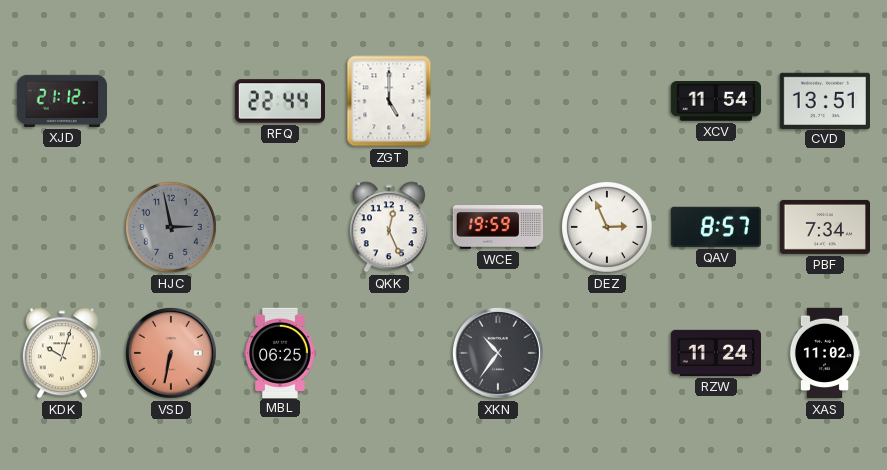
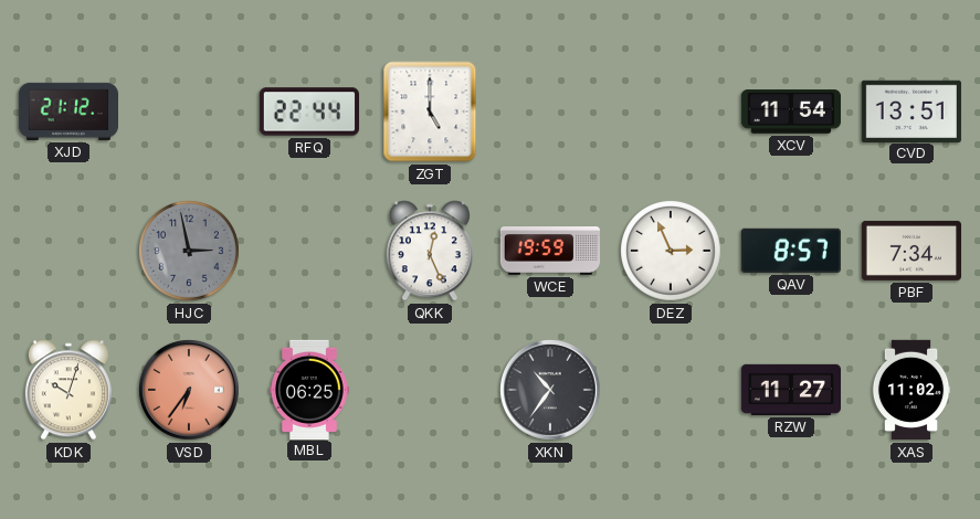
VSD: 6:32 -> 6:36
RZW: 11:24 -> 11:27
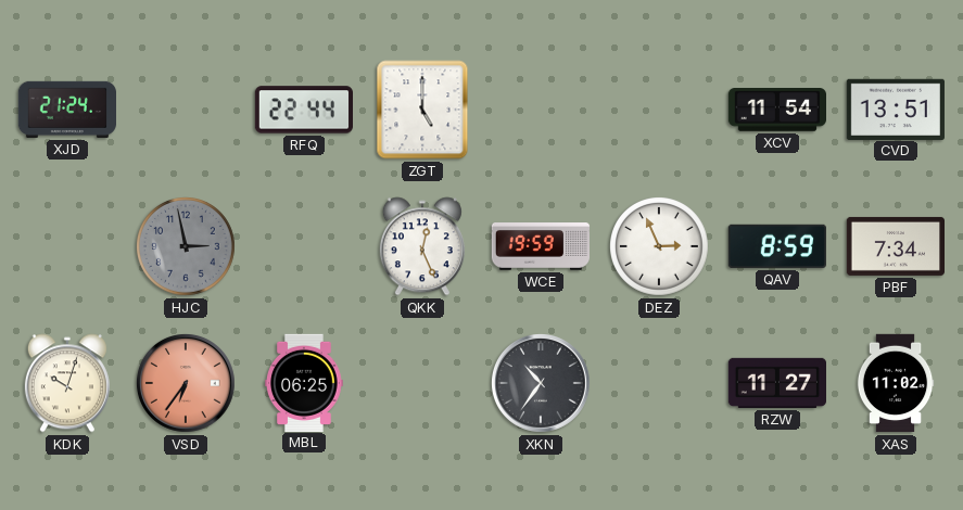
XJD: 21:12 -> 21:24
QAV: 8:57 -> 8:59
